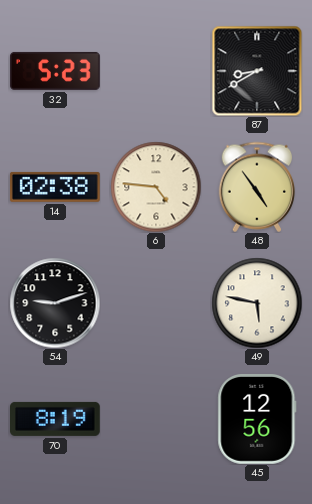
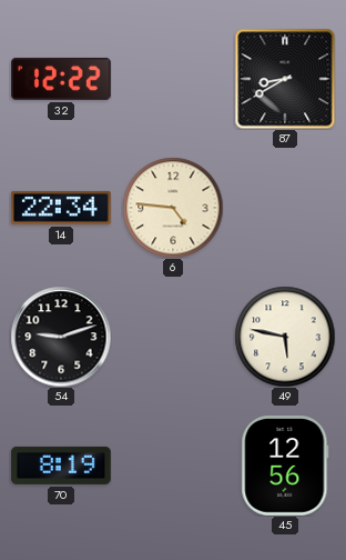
32: 5:23 -> 12:22
14: 02:38 -> 22:34
48: 4:54 -> none
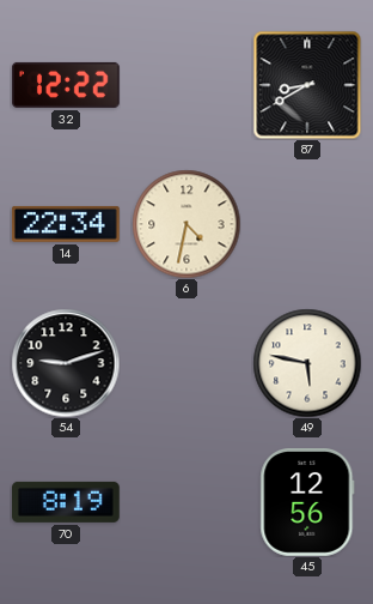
6: 4:46 -> 4:32
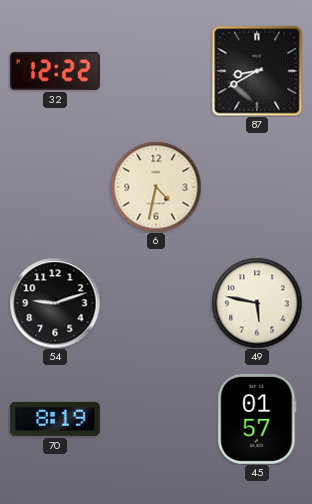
14: 22:34 -> none
45: 12:56 -> 01:57
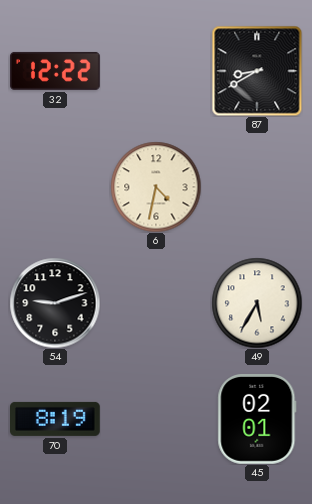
49: 5:47 -> 5:35
45: 01:57 -> 02:01
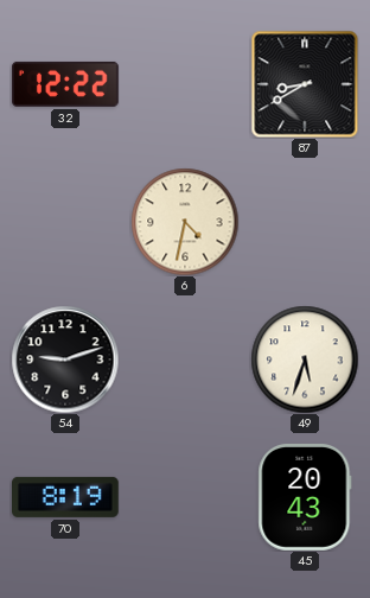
49: 5:35 -> 5:33
45: 02:01 -> 20:43
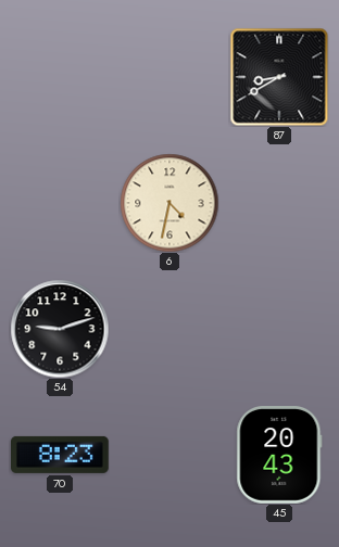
32: 12:22 -> none
49: 5:33 -> none
70: 8:19 -> 8:23
